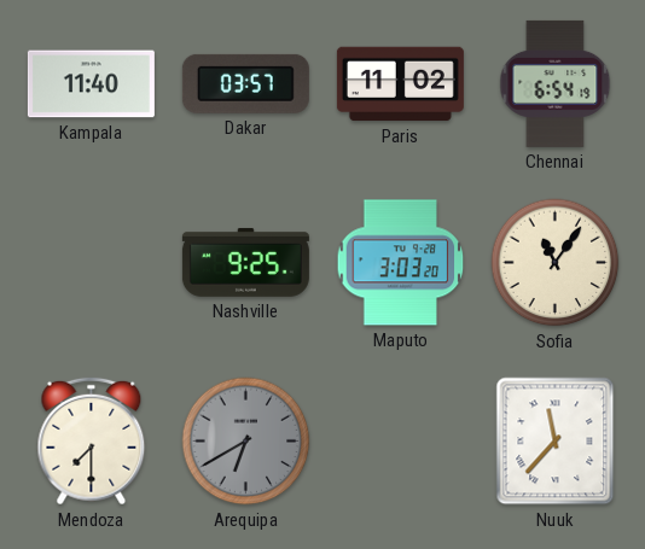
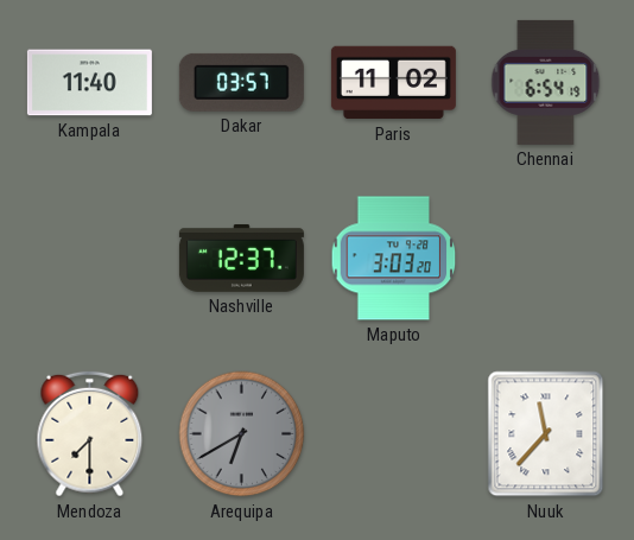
Nashville: 9:25 -> 12:37
Sofia: 11:06 -> none
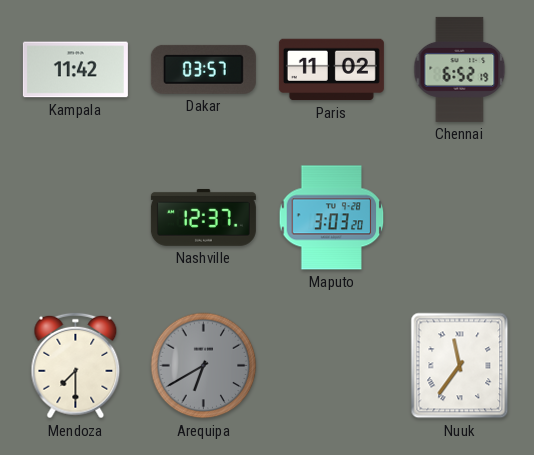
Kampala: 11:40 -> 11:42
Chennai: 6:54 -> 6:52
Nuuk: 11:37 -> 11:36
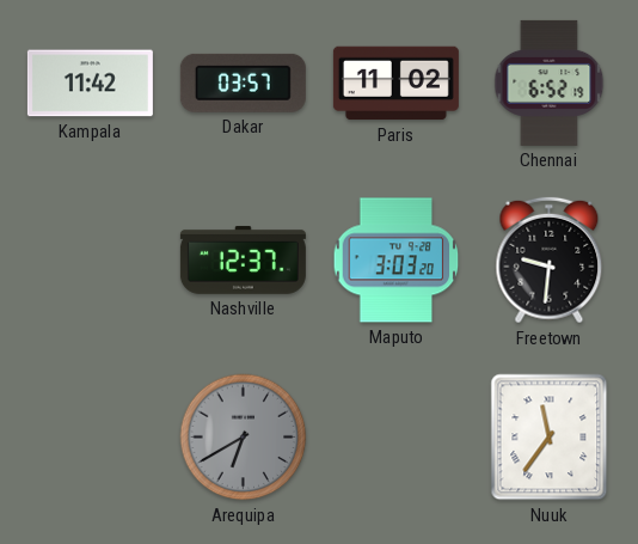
Freetown: none -> 9:31
Mendoza: 7:30 -> none
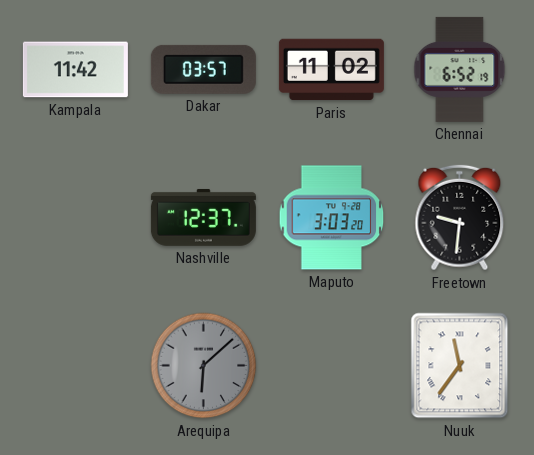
Arequipa: 6:40 -> 6:08
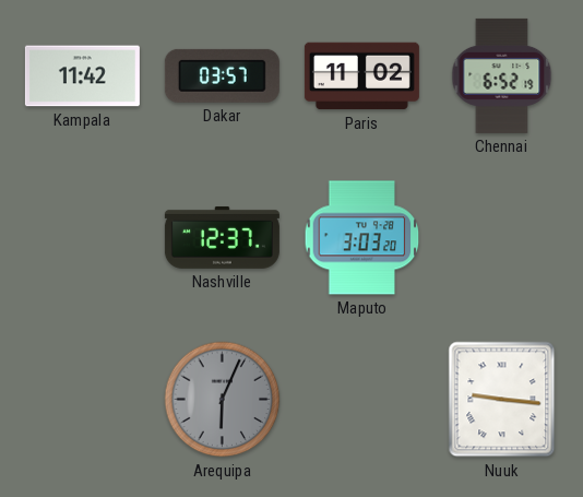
Freetown: 9:31 -> none
Arequipa: 6:08 -> 6:04
Nuuk: 11:36 -> 9:16
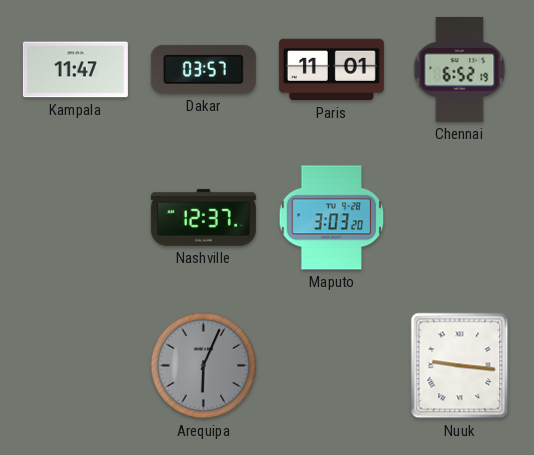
Kampala: 11:42 -> 11:47
Paris: 11:02 -> 11:01
